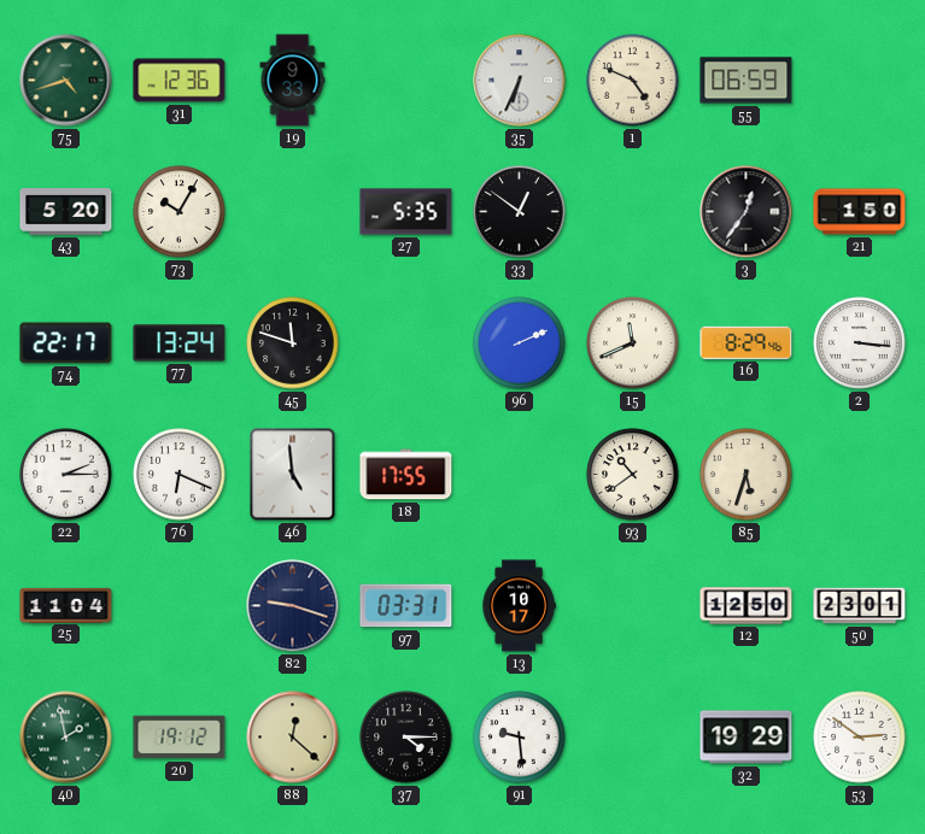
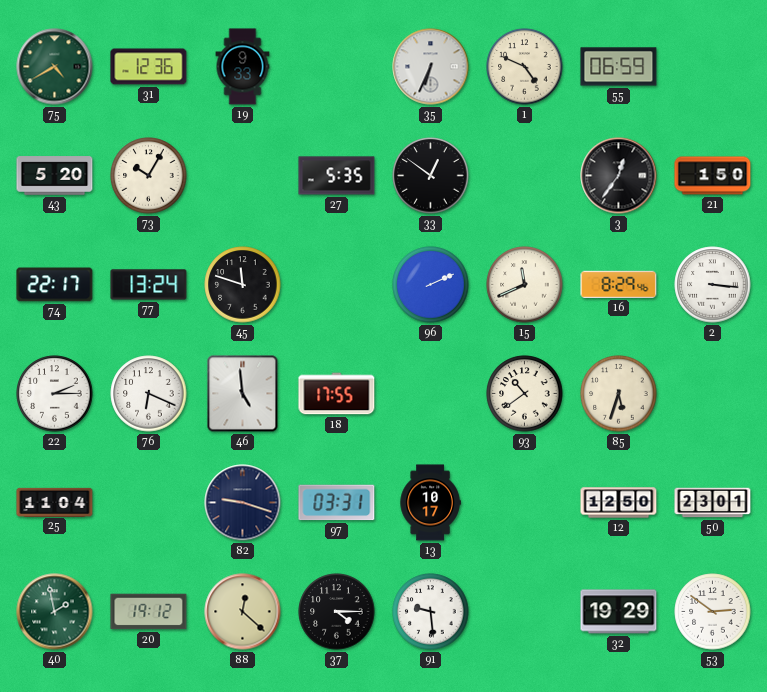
75: 4:42 -> 4:40
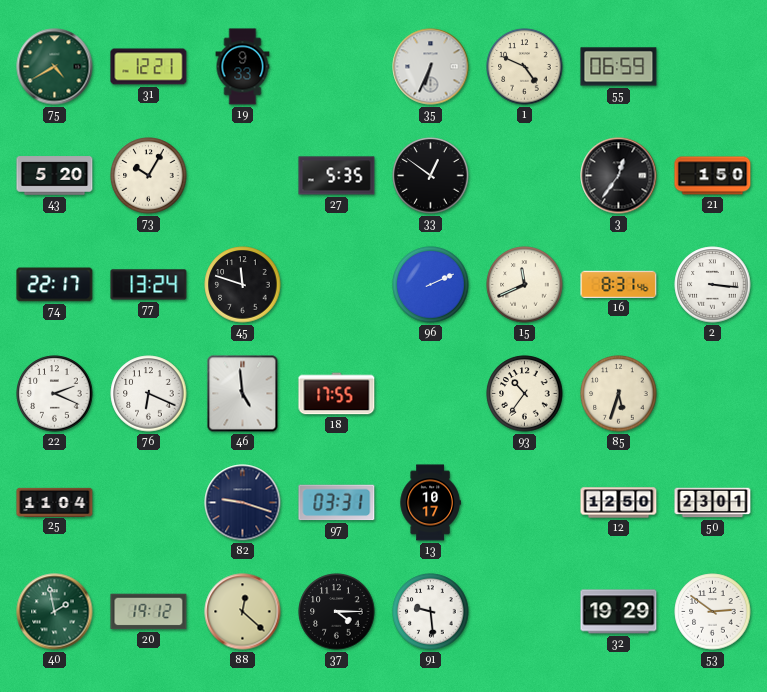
31: 12:36 -> 12:21
16: 8:29 -> 8:31
22: 2:15 -> 2:19
93: 10:39 -> 10:36
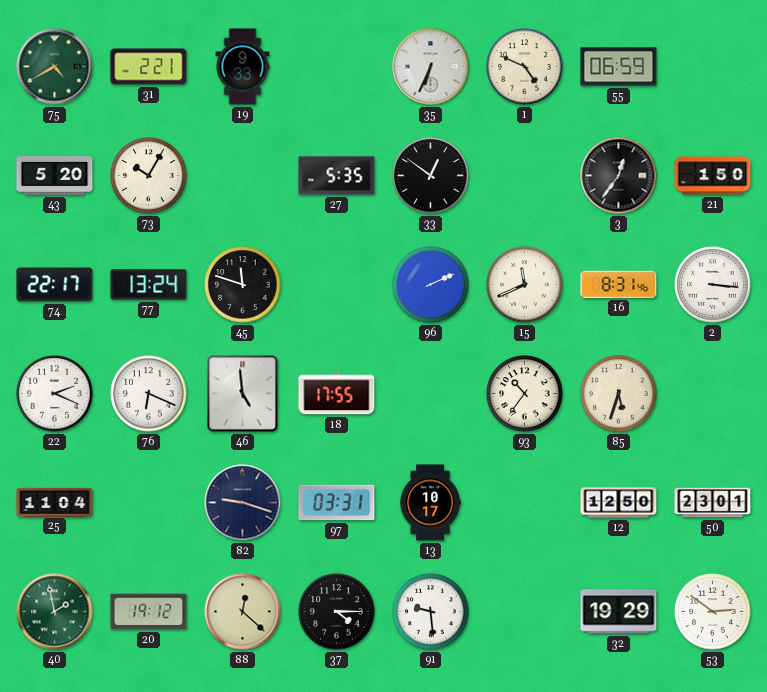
31: 12:21 -> 2:21
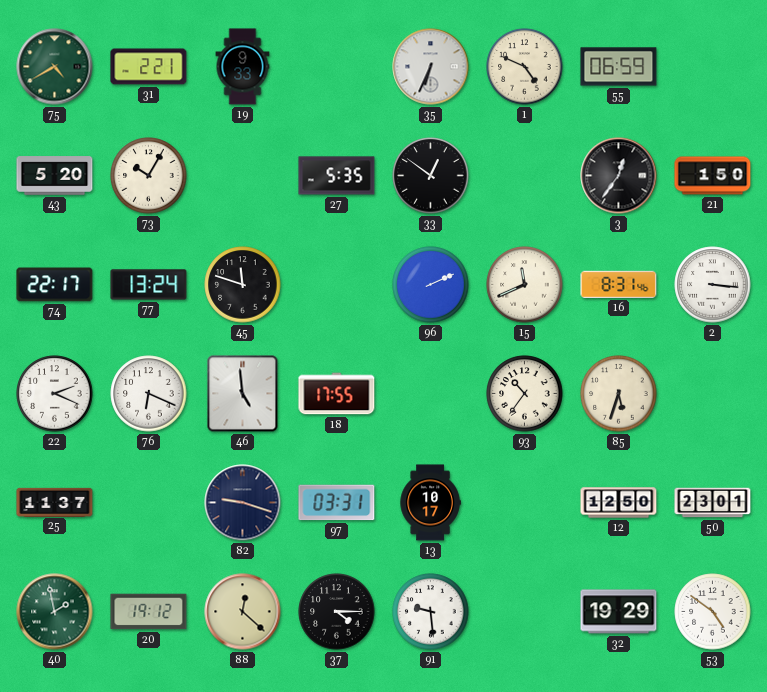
25: 11:04 -> 11:37
53: 2:51 -> 4:51
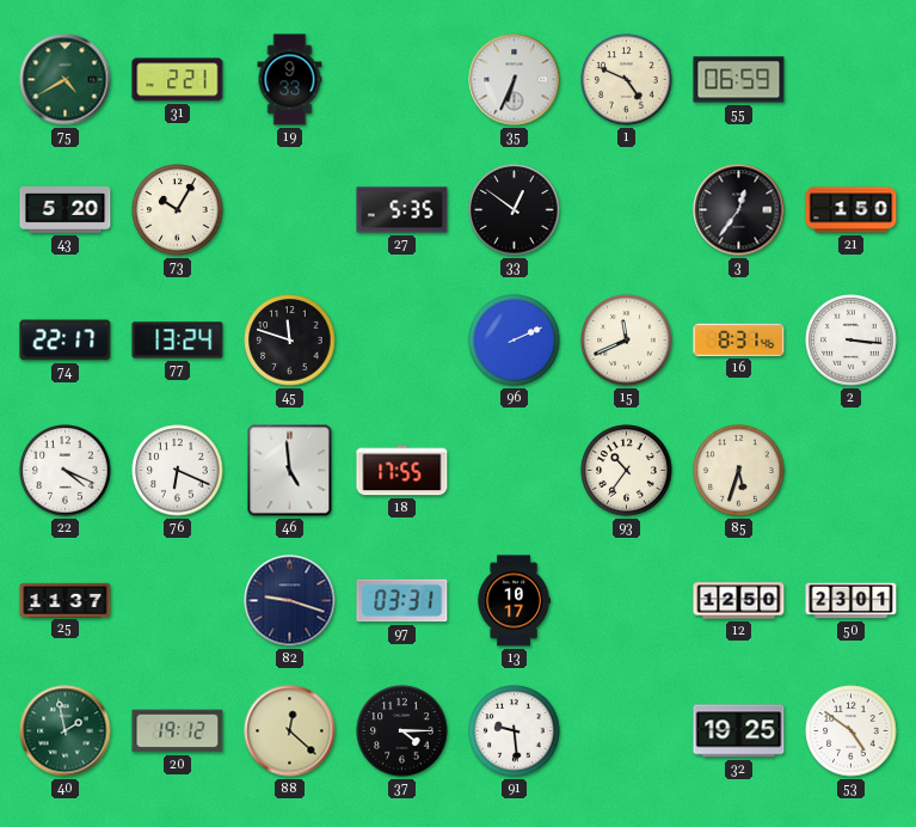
22: 2:19 -> 4:19
32: 19:29 -> 19:25
